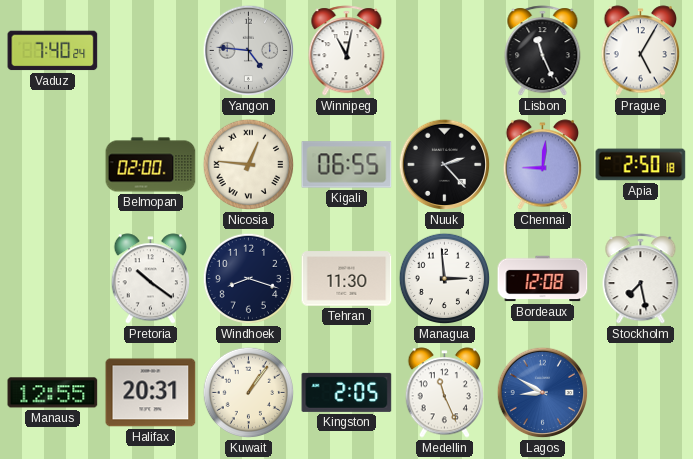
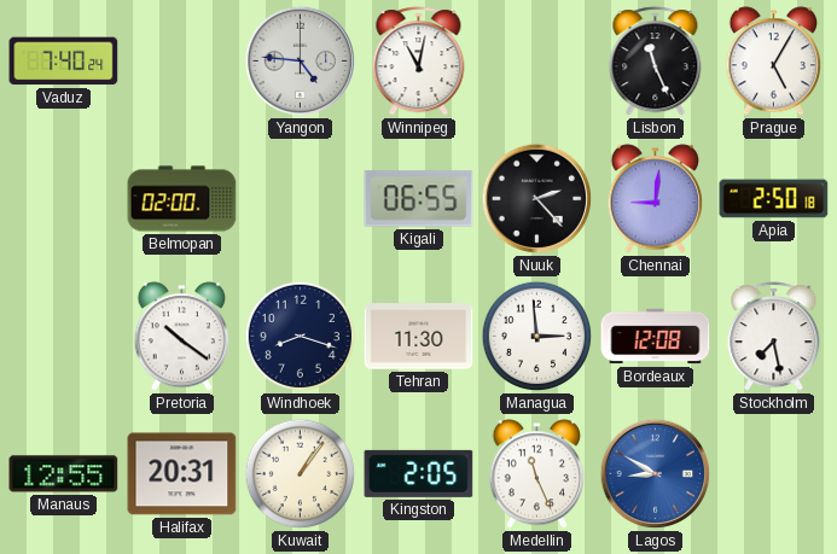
Nicosia: 12:46 -> none
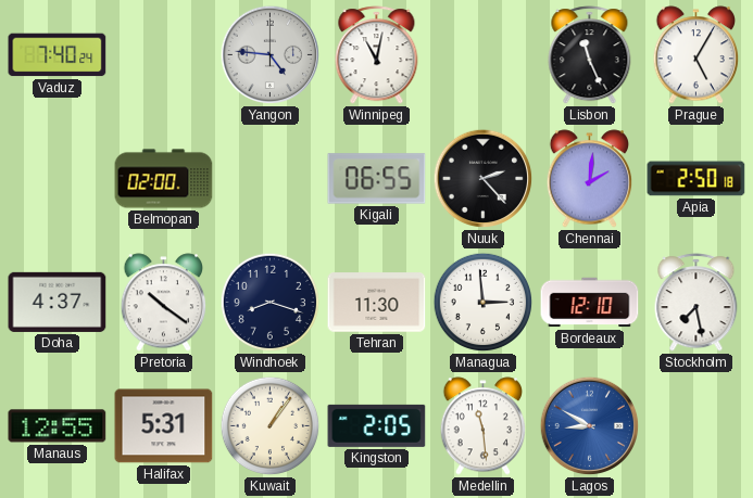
Chennai: 9:01 -> 2:01
Doha: none -> 4:37
Bordeaux: 12:08 -> 12:10
Halifax: 20:31 -> 5:31
Medellin: 11:26 -> 11:29
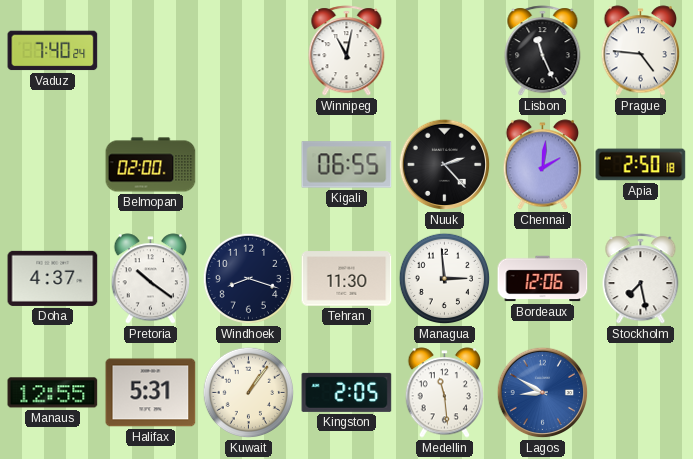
Yangon: 4:46 -> none
Prague: 5:05 -> 4:46
Bordeaux: 12:10 -> 12:06
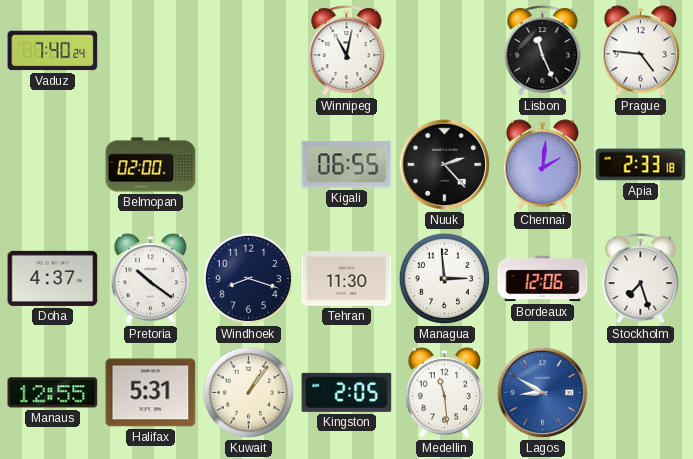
Apia: 2:50 -> 2:33
Stockholm: 7:28 -> 7:27
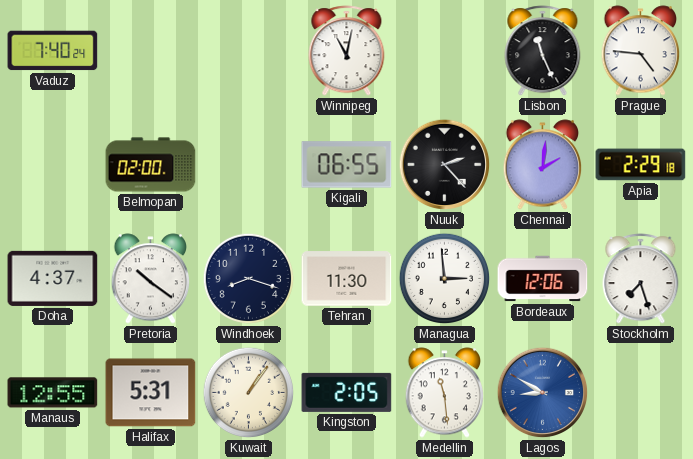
Apia: 2:33 -> 2:29
